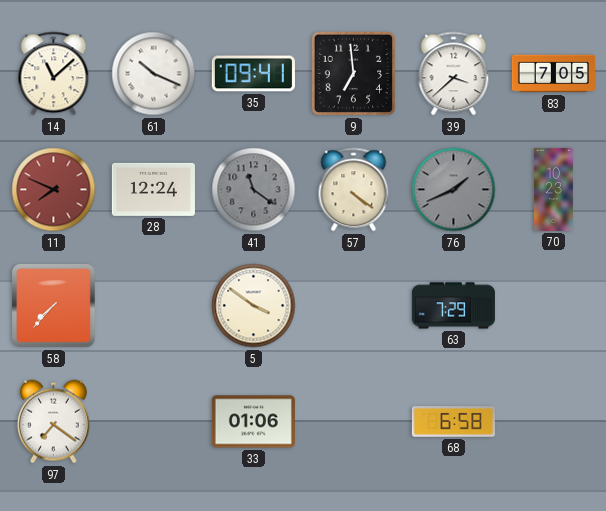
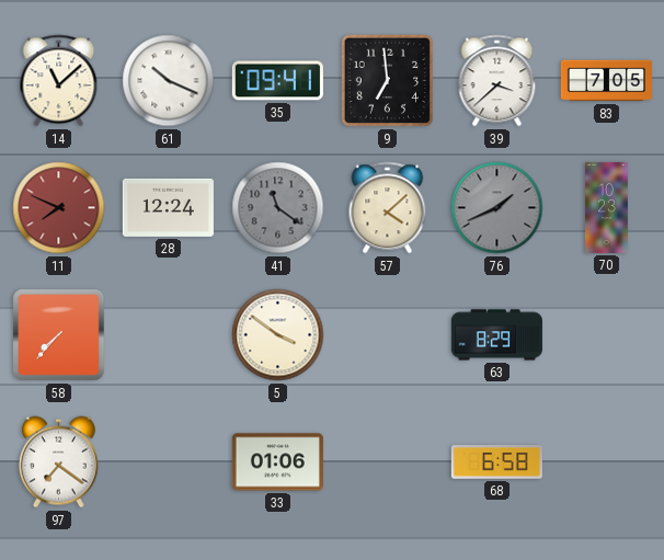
57: 4:21 -> 4:08
63: 7:29 -> 8:29
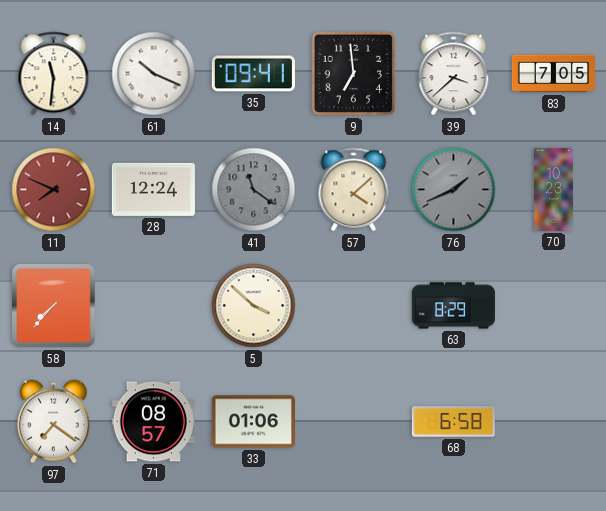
14: 11:08 -> 11:31
5: 3:51 -> 3:52
71: none -> 08:57
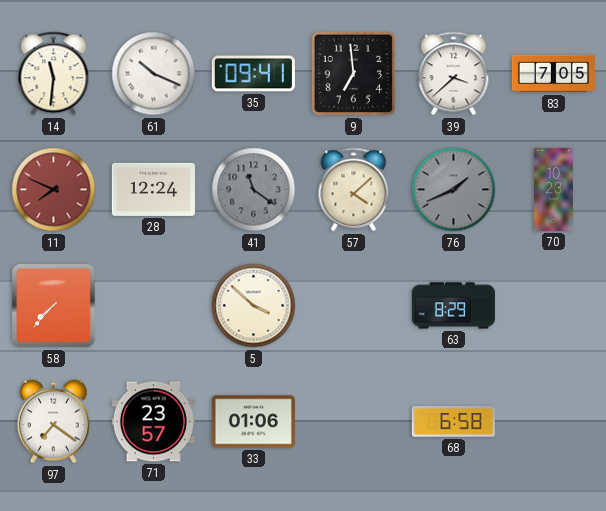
71: 08:57 -> 23:57
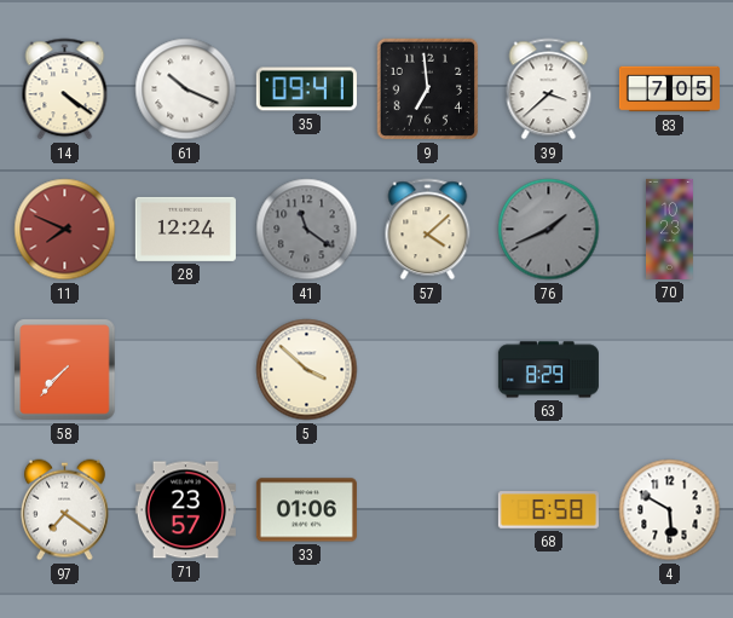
14: 11:31 -> 4:21
4: none -> 5:50
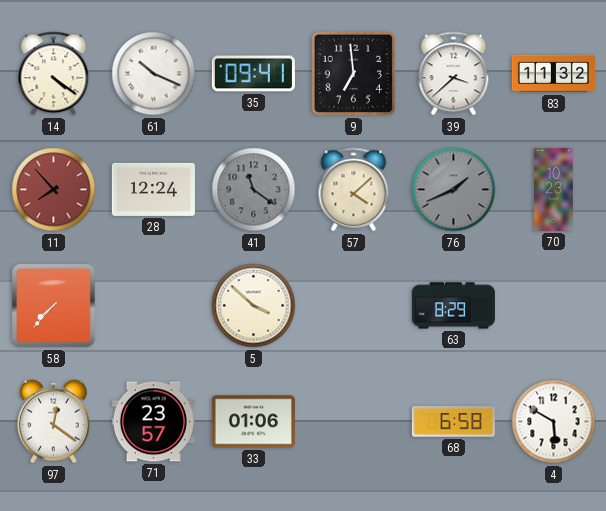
83: 7:05 -> 11:32
11: 7:49 -> 7:53
97: 7:21 -> 12:21
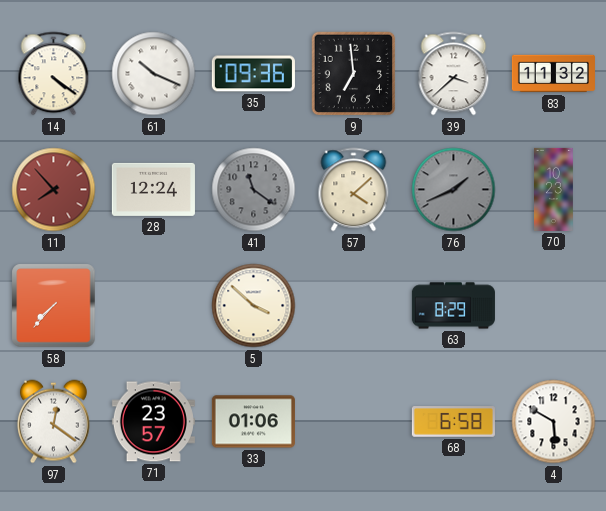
35: 09:41 -> 09:36
